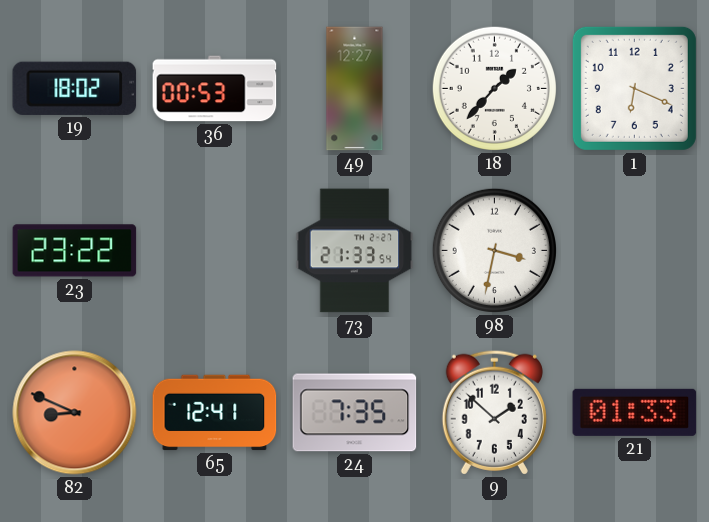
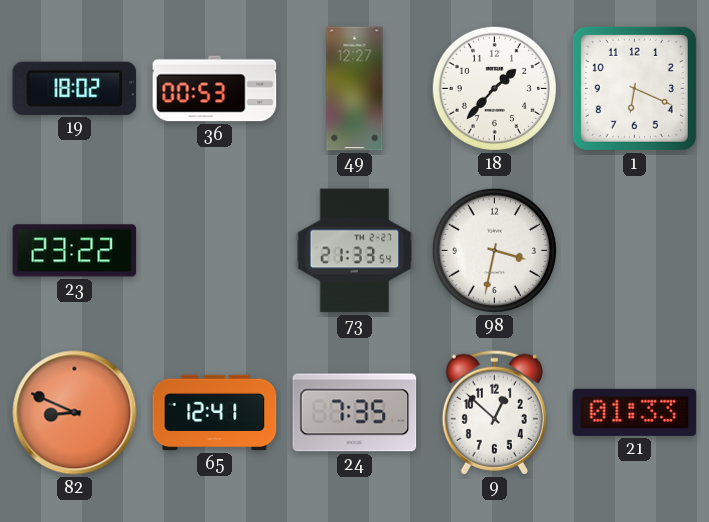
9: 1:52 -> 12:52
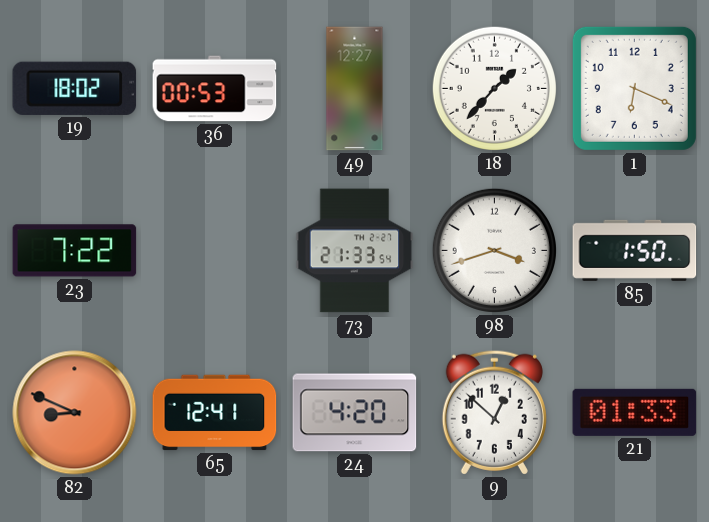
23: 23:22 -> 7:22
98: 3:32 -> 3:42
85: none -> 1:50
24: 7:35 -> 4:20
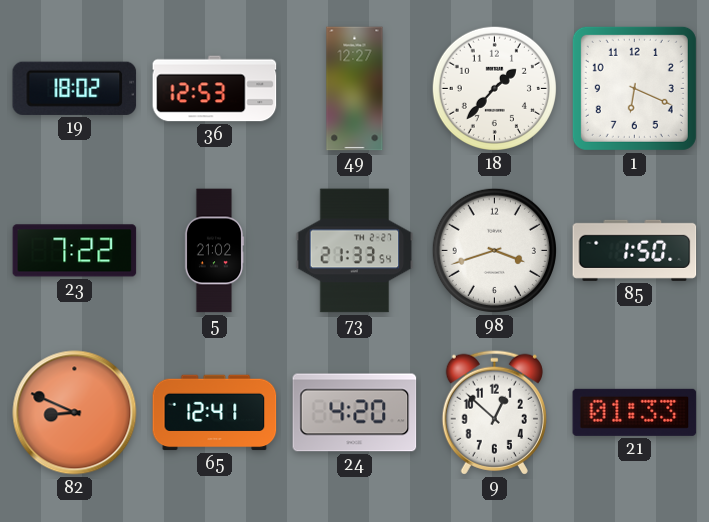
36: 00:53 -> 12:53
5: none -> 21:02
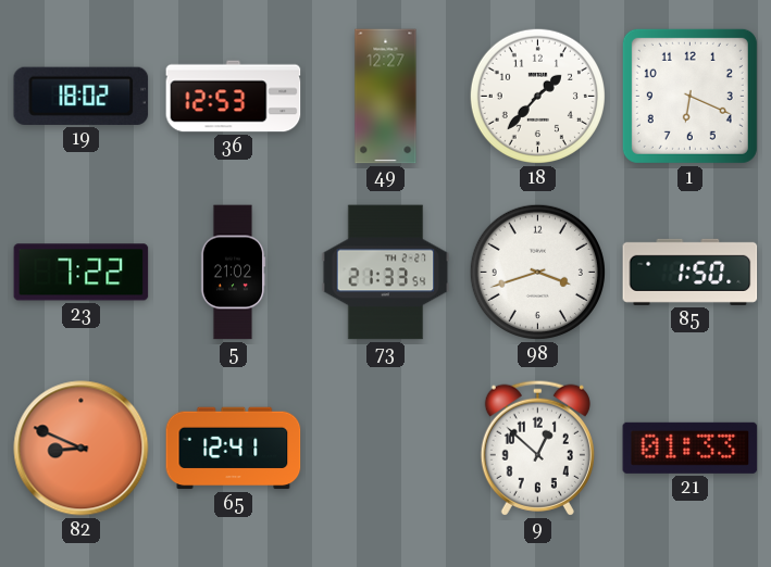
24: 4:20 -> none
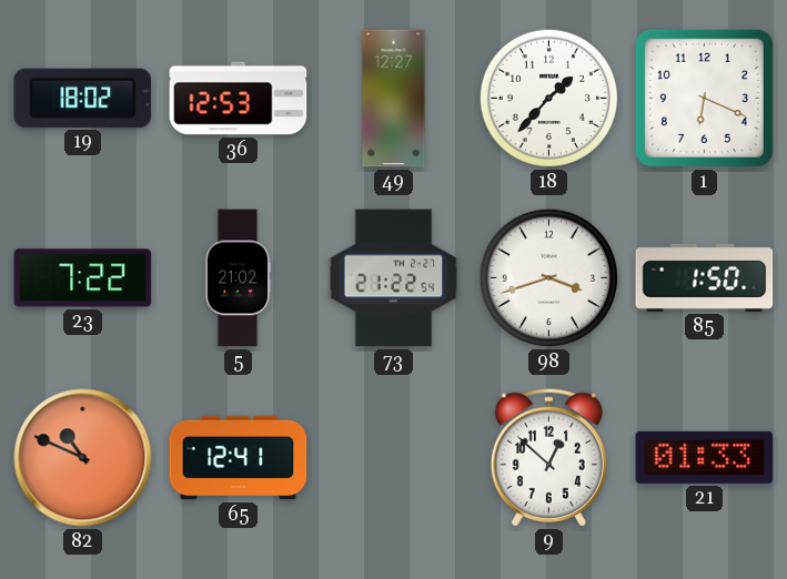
73: 21:33 -> 21:22
82: 8:49 -> 10:49
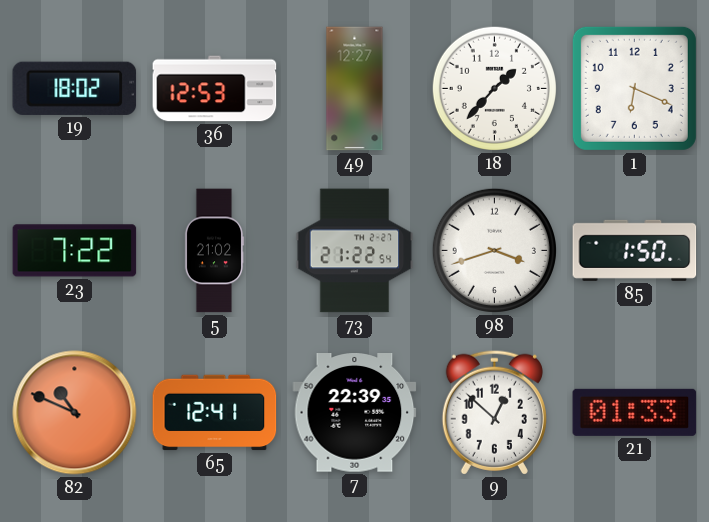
7: none -> 22:39
